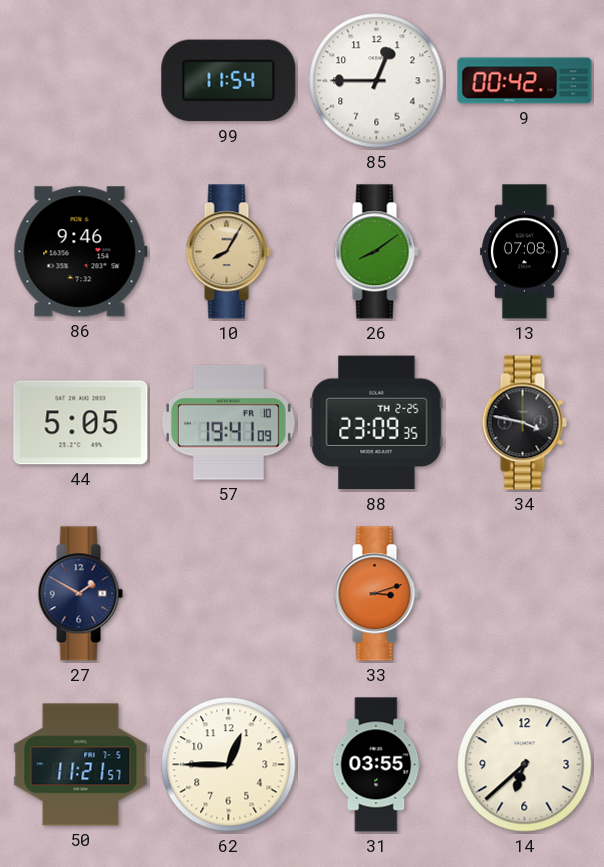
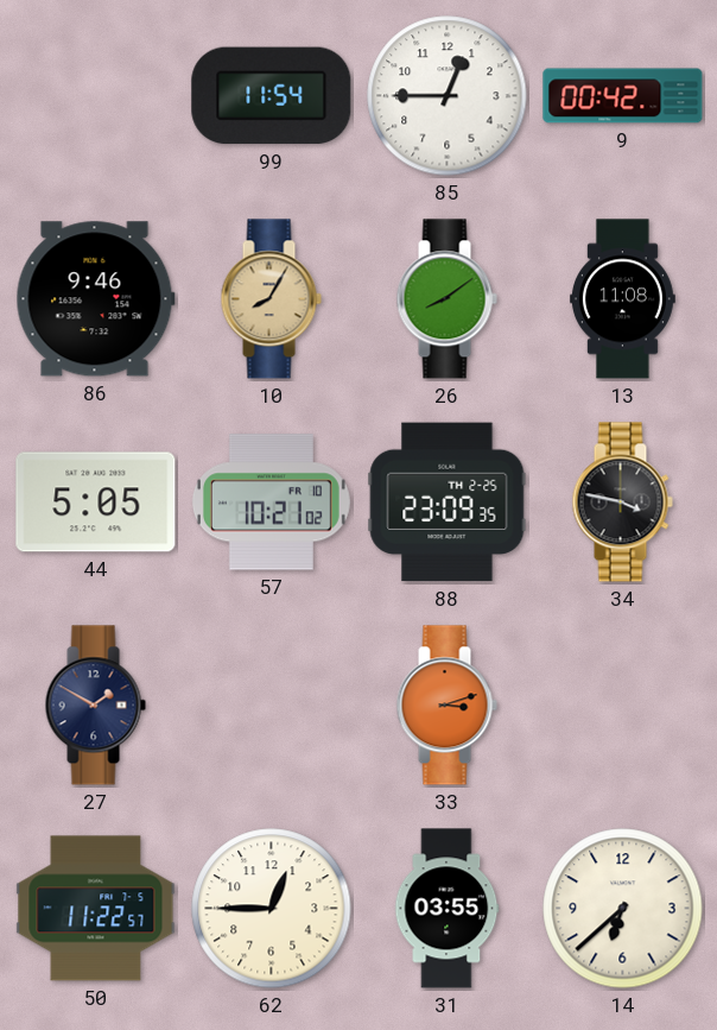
13: 07:08 -> 11:08
57: 19:41 -> 10:21
50: 11:21 -> 11:22
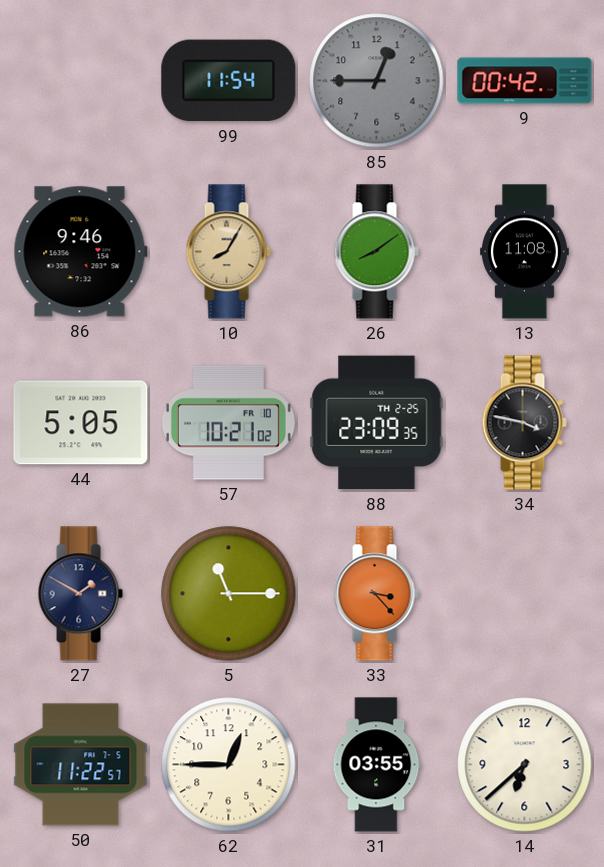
85 dial: white -> grey
5: none -> 11:15
33: 3:12 -> 3:23
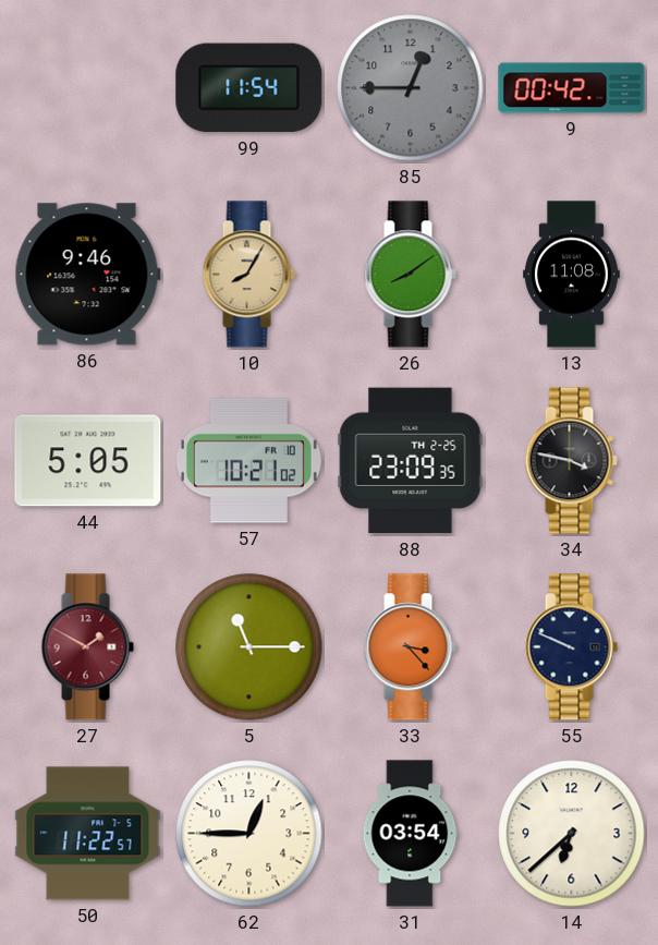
27 dial: navy -> burgundy
55: none -> 9:49
31: 03:55 -> 03:54
